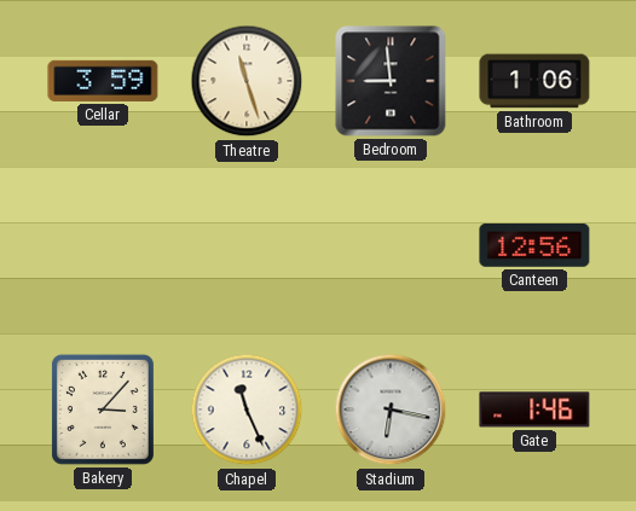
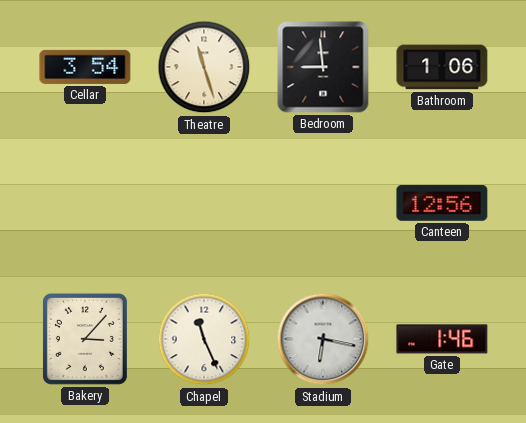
Cellar: 3:59 -> 3:54
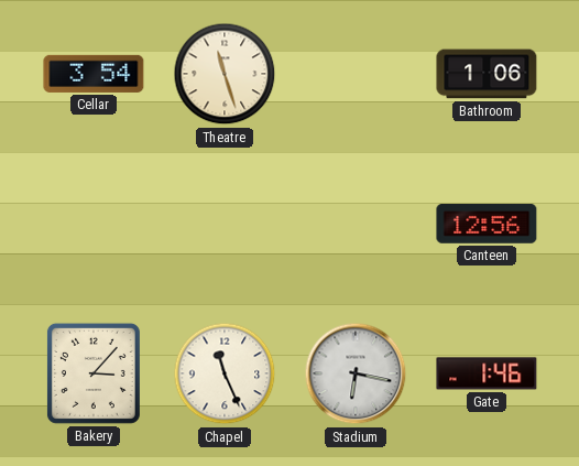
Bedroom: 8:59 -> none
